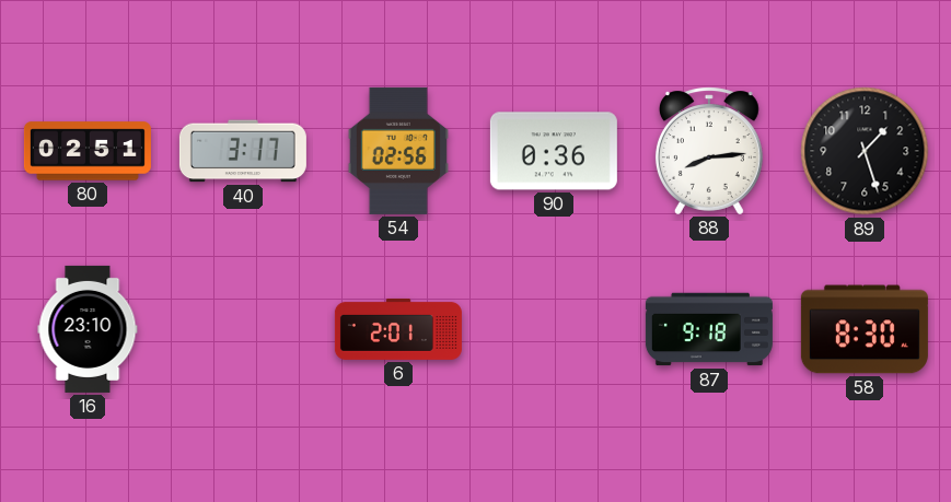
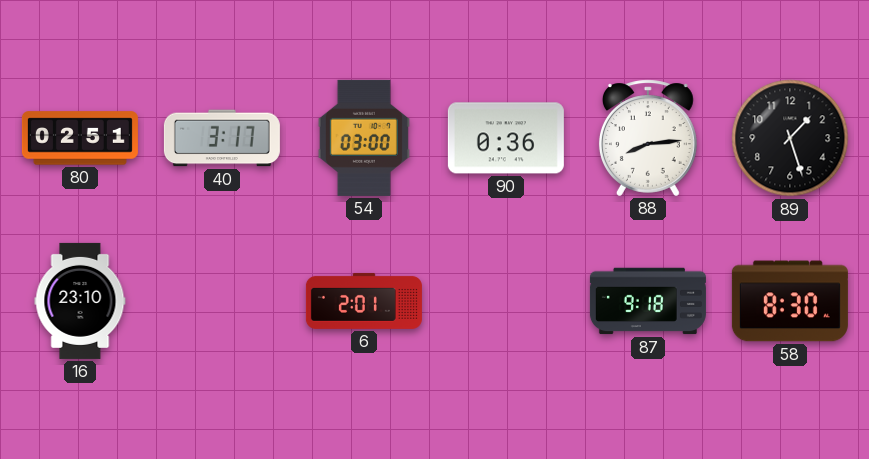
54: 02:56 -> 03:00
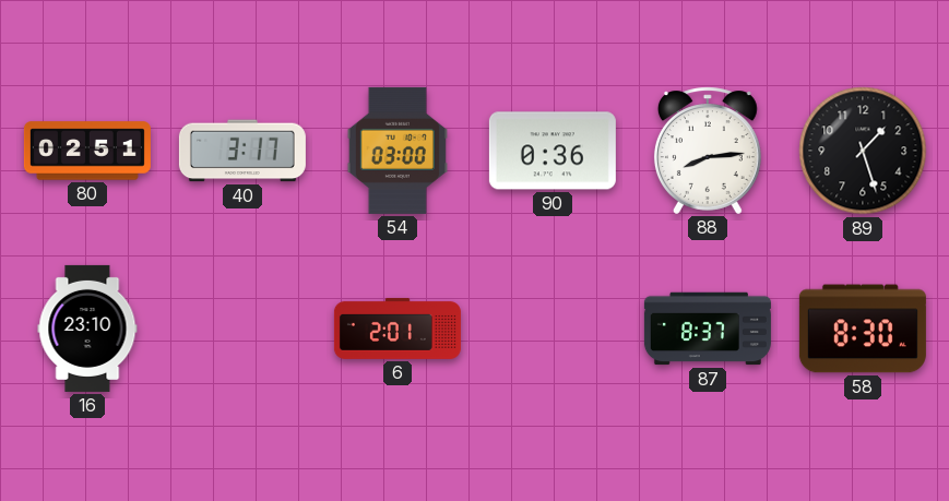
87: 9:18 -> 8:37
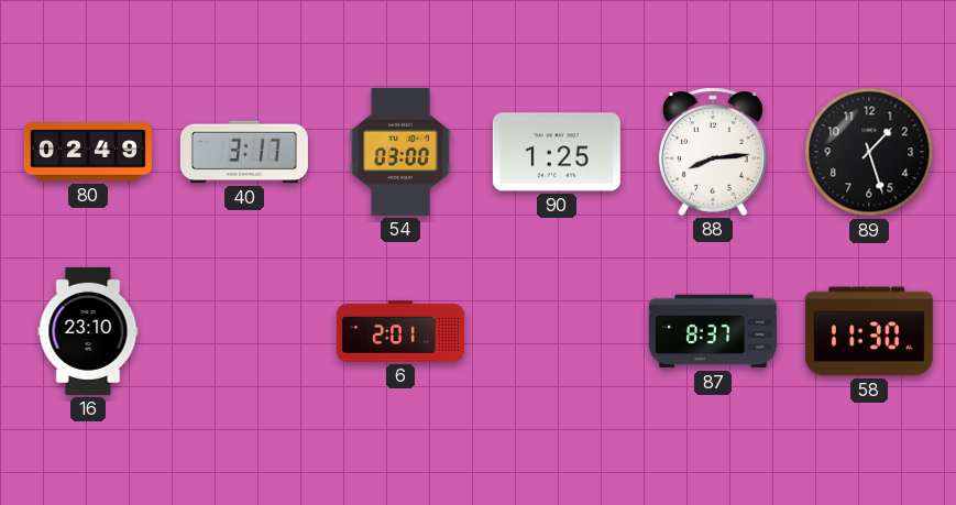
80: 02:51 -> 02:49
90: 0:36 -> 1:25
58: 8:30 -> 11:30
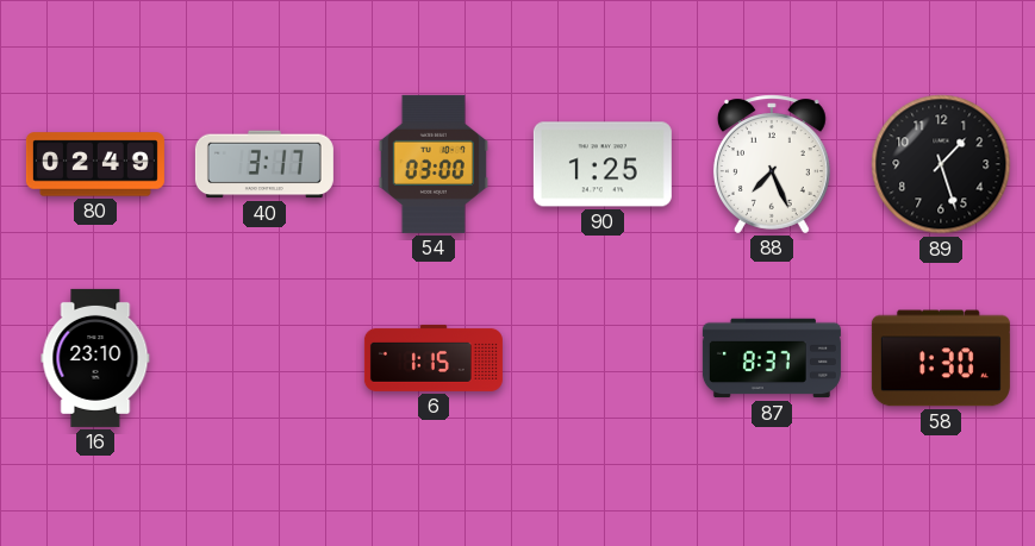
88: 8:14 -> 7:26
6: 2:01 -> 1:15
58: 11:30 -> 1:30
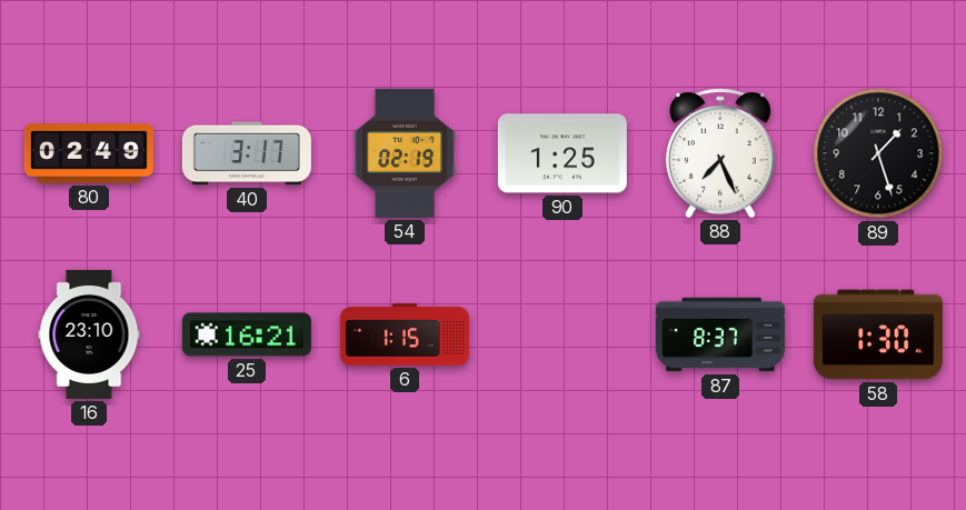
54: 03:00 -> 02:19
25: none -> 16:21
